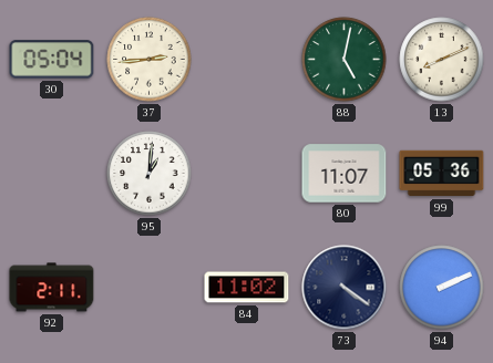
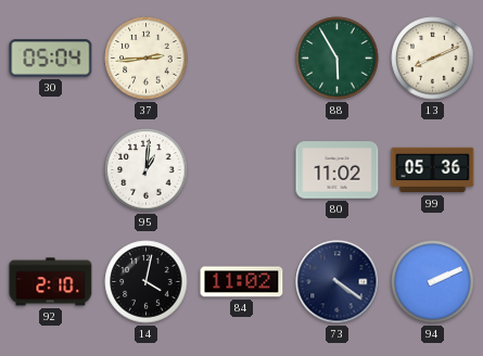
88: 5:02 -> 5:55
80: 11:07 -> 11:02
92: 2:11 -> 2:10
14: none -> 4:02
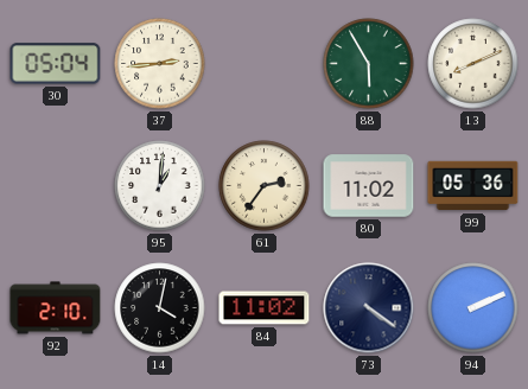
61: none -> 2:36
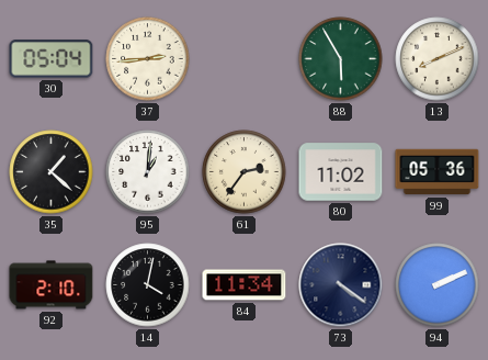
35: none -> 1:22
84: 11:02 -> 11:34
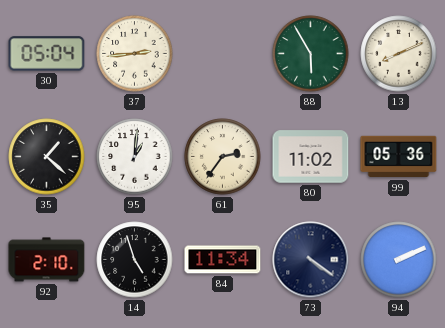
14: 4:02 -> 4:57
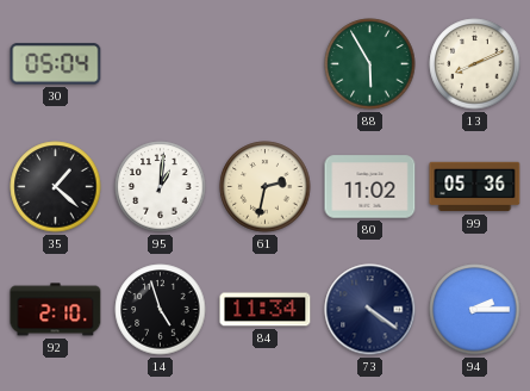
37: 2:44 -> none
61: 2:36 -> 2:32
94: 2:11 -> 2:15
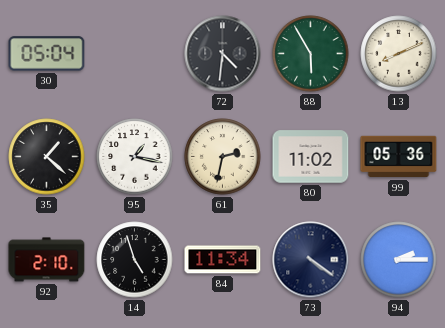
72: none -> 4:31
95: 1:01 -> 1:17
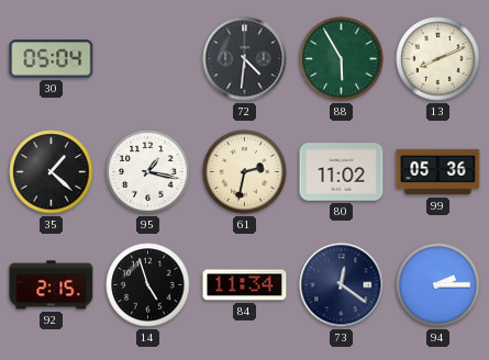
92: 2:10 -> 2:15
73: 4:21 -> 12:21
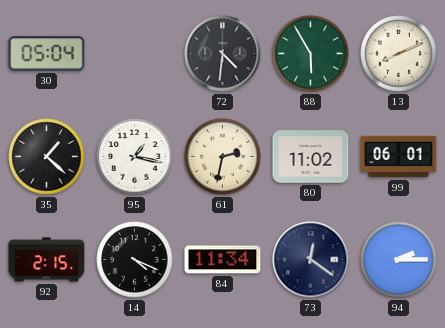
99: 05:36 -> 06:01
14: 4:57 -> 4:19
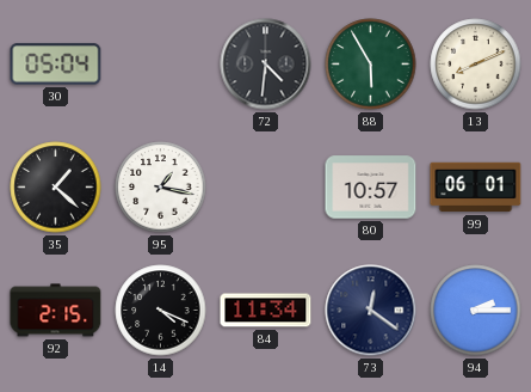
61: 2:32 -> none
80: 11:02 -> 10:57
